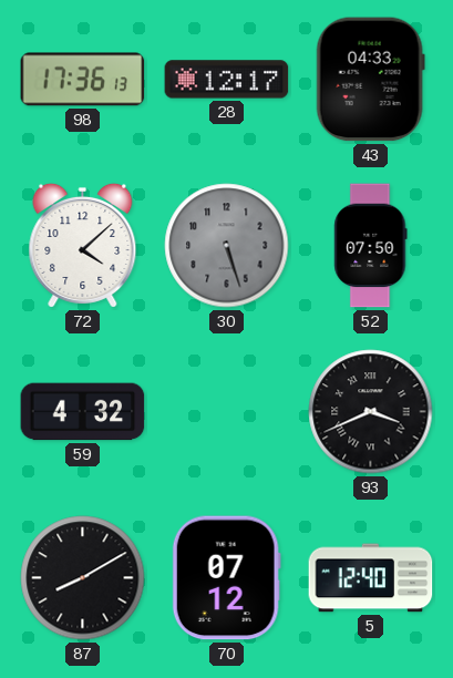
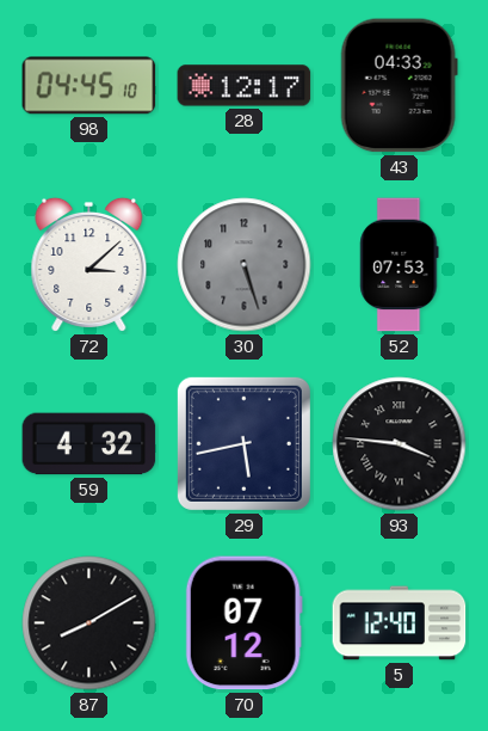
98: 17:36 -> 04:45
72: 4:08 -> 3:08
52: 07:50 -> 07:53
29: none -> 5:43
93: 3:41 -> 3:46
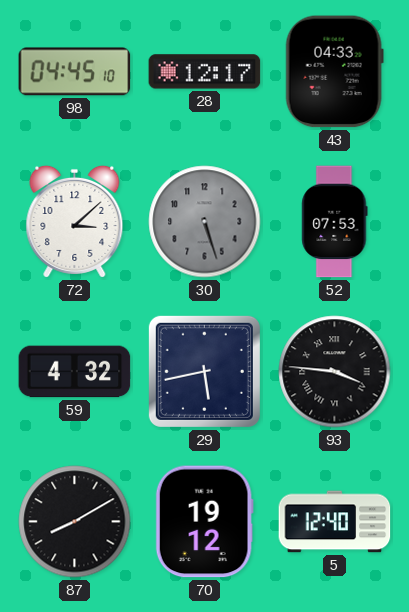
70: 07:12 -> 19:12
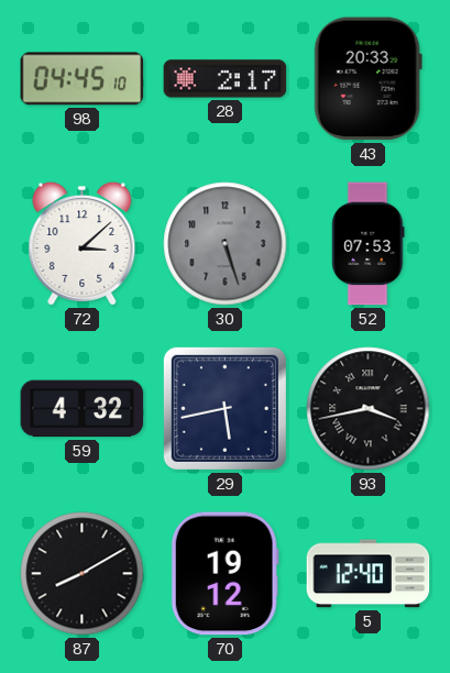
28: 12:17 -> 2:17
43: 04:33 -> 20:33
93: 3:46 -> 3:43
